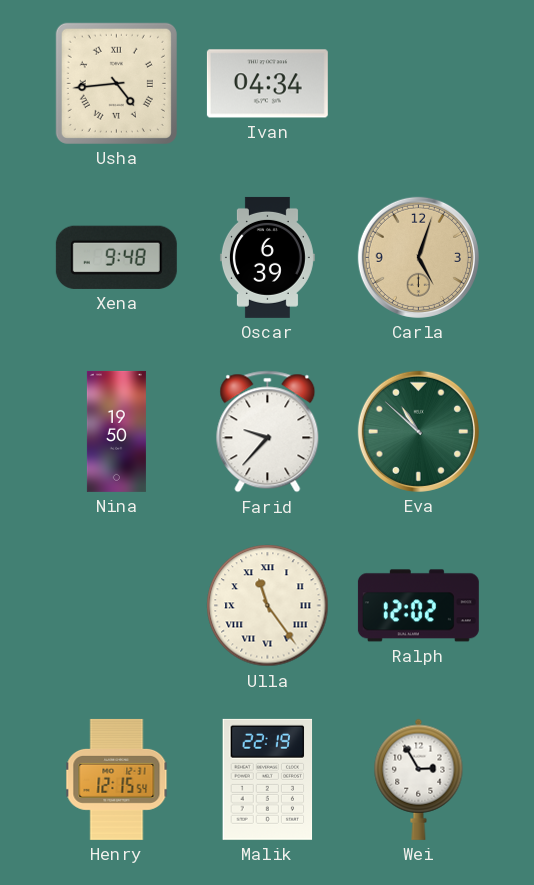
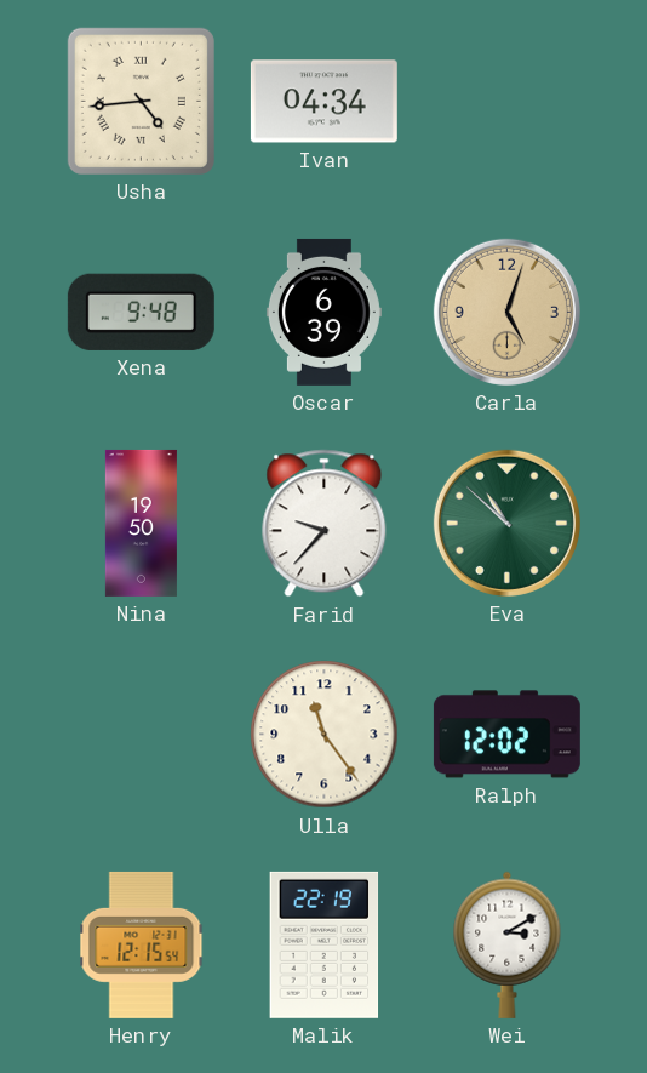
Ulla numerals: Roman -> Arabic
Wei: 2:55 -> 3:10
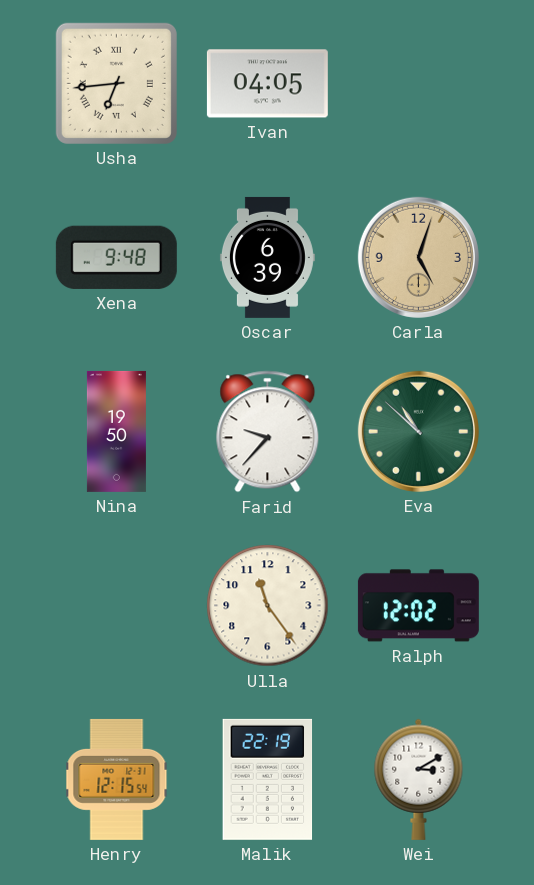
Usha: 4:44 -> 6:44
Ivan: 04:34 -> 04:05
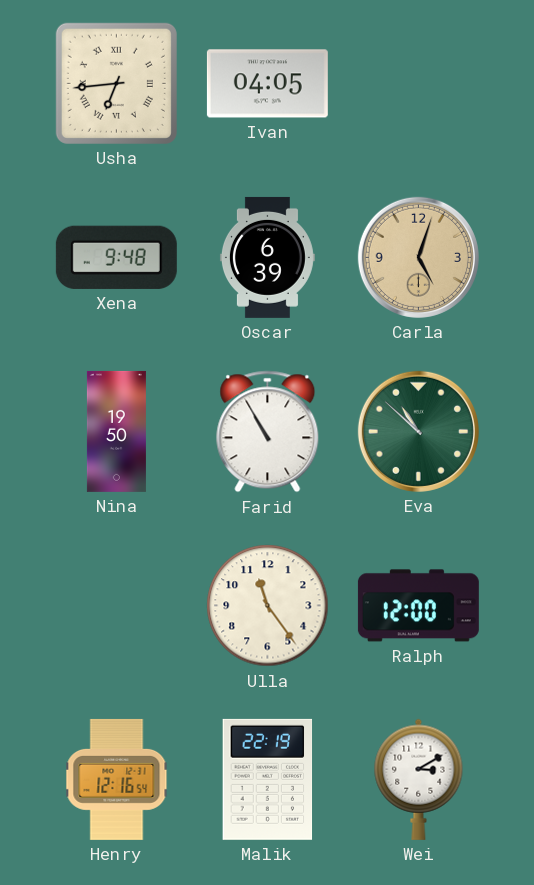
Farid: 9:37 -> 10:55
Ralph: 12:02 -> 12:00
Henry: 12:15 -> 12:16
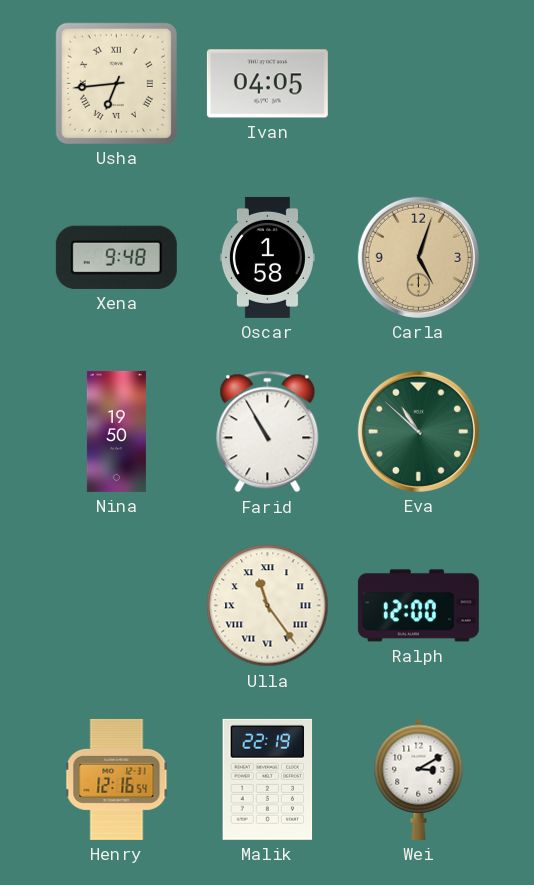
Oscar: 6:39 -> 1:58
Ulla numerals: Arabic -> Roman
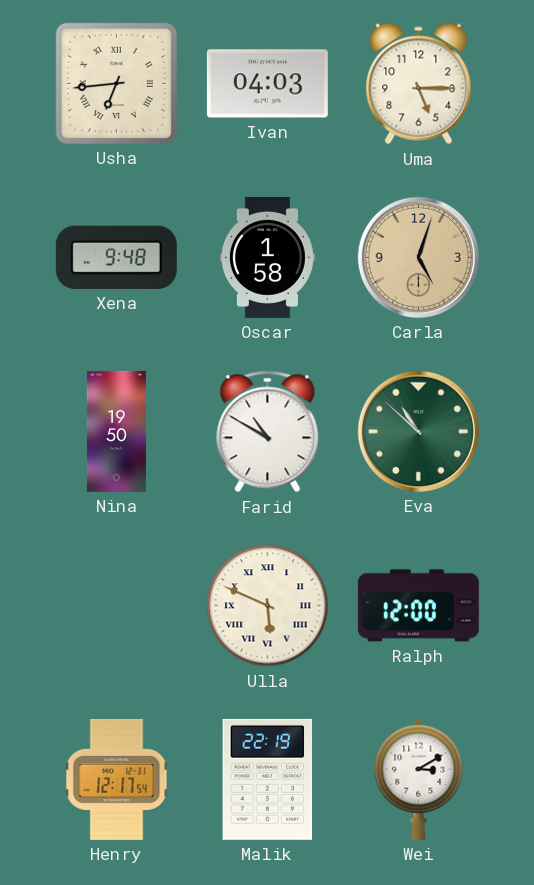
Ivan: 04:05 -> 04:03
Uma: none -> 5:15
Farid: 10:55 -> 10:50
Ulla: 11:24 -> 5:49
Henry: 12:16 -> 12:17
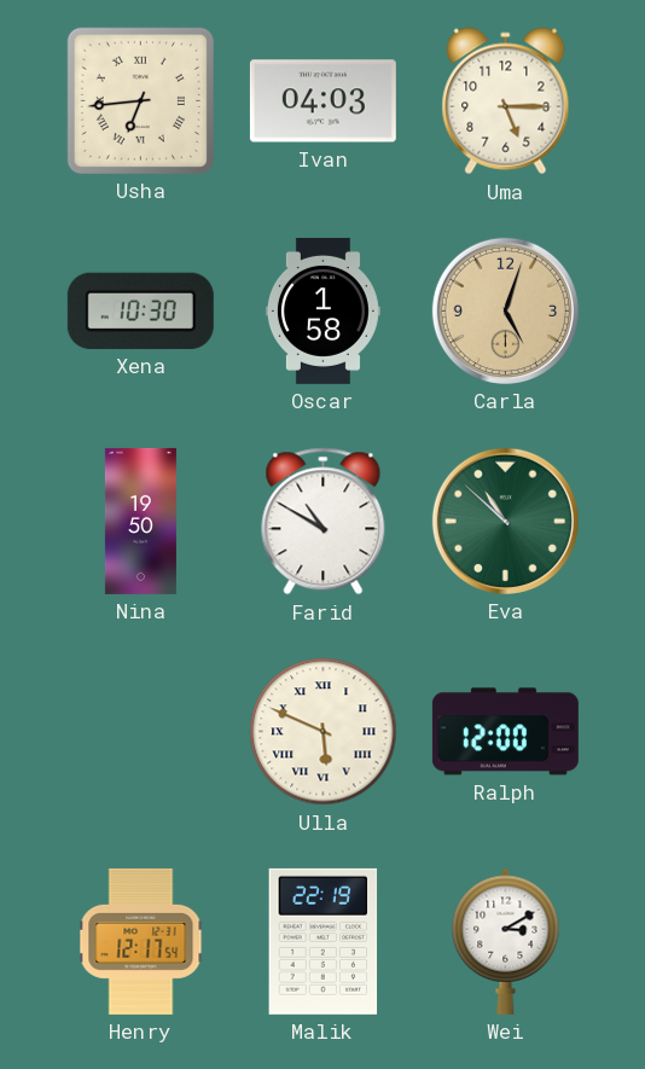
Xena: 9:48 -> 10:30
